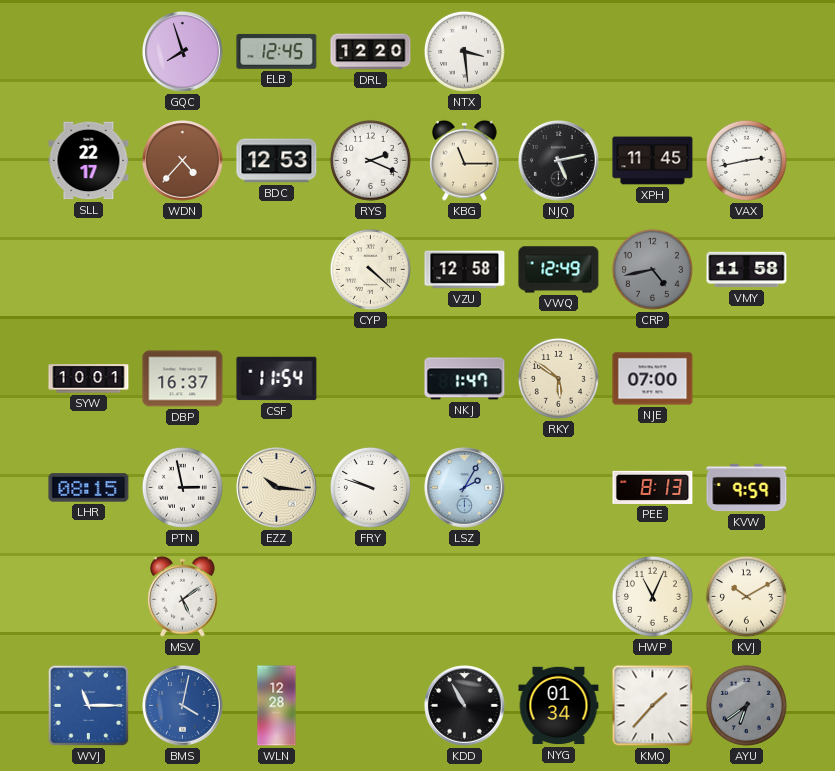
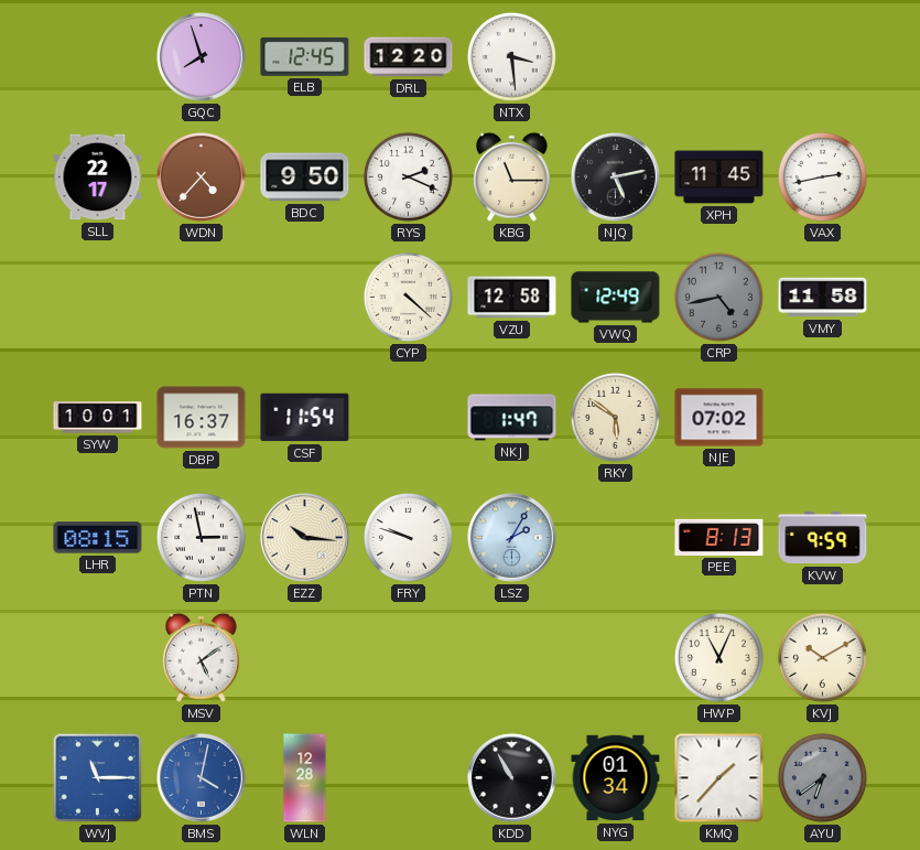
BDC: 12:53 -> 9:50
NJE: 07:00 -> 07:02
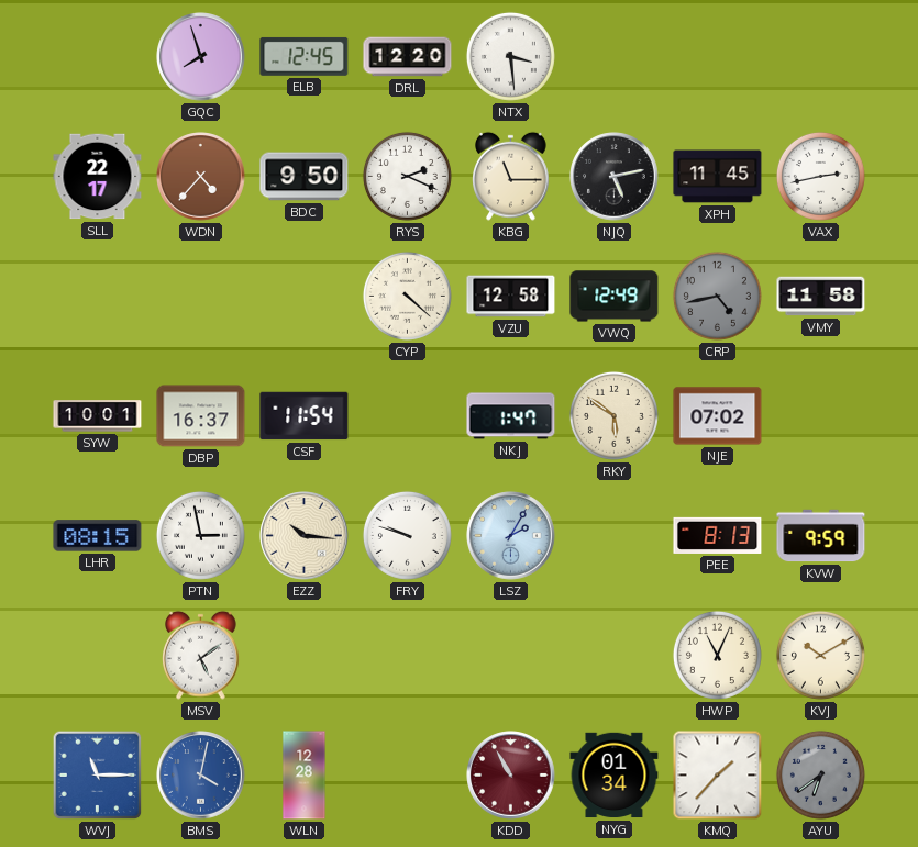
KDD dial: black -> burgundy
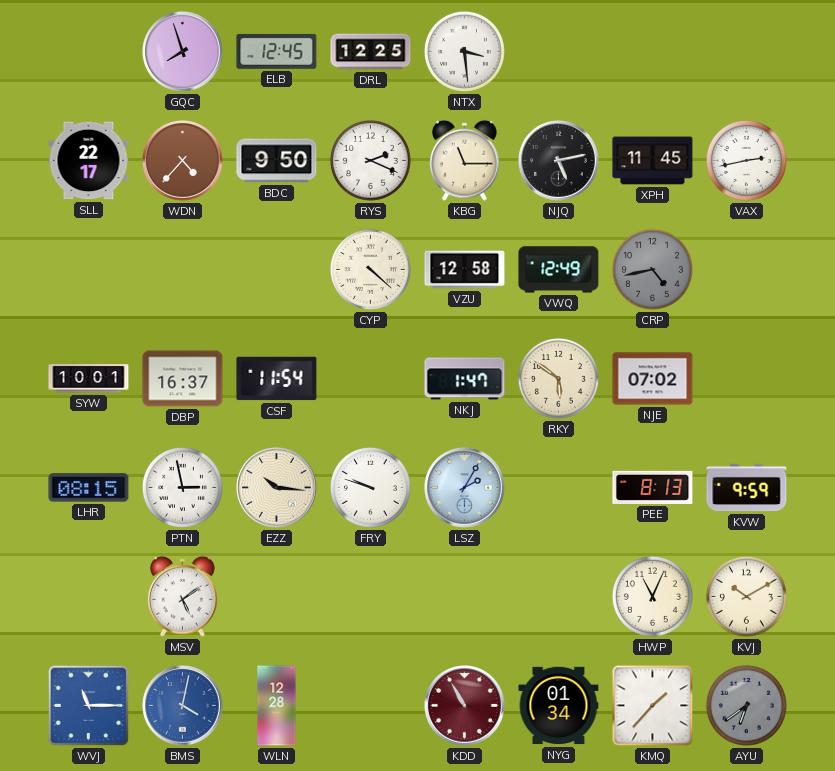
DRL: 12:20 -> 12:25
VMY: 11:58 -> none
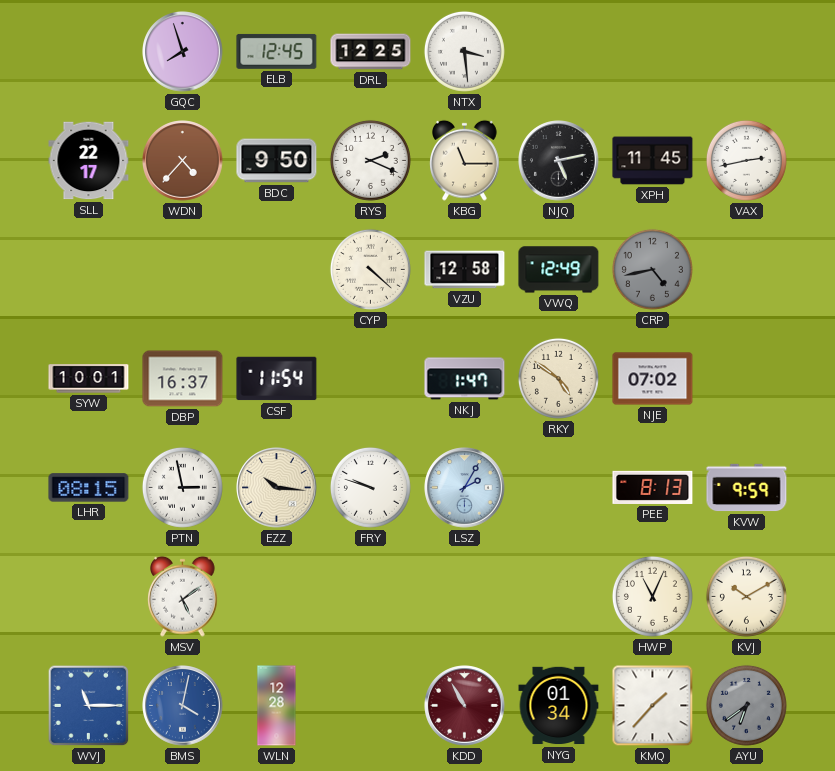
RKY: 5:51 -> 4:51
